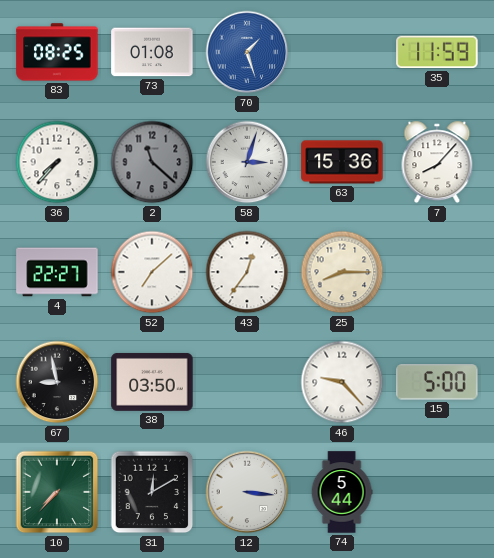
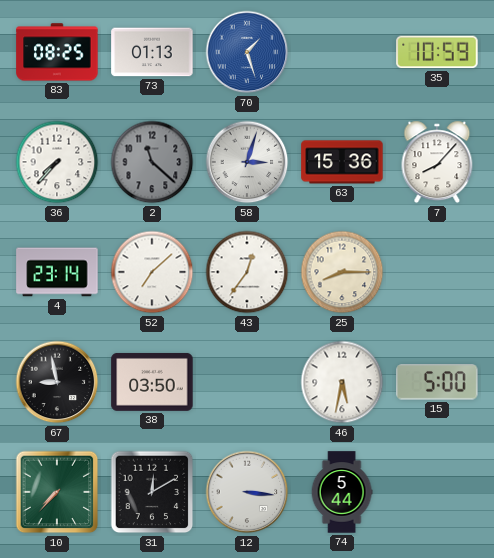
73: 01:08 -> 01:13
35: 11:59 -> 10:59
4: 22:27 -> 23:14
46: 9:23 -> 5:32
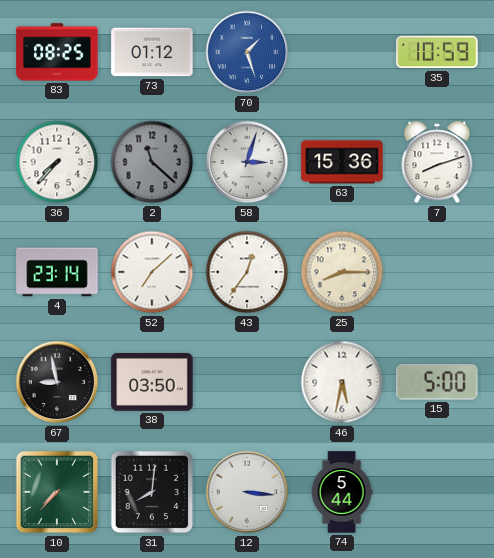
73: 01:13 -> 01:12
7: 8:07 -> 8:12
31: 12:10 -> 8:01
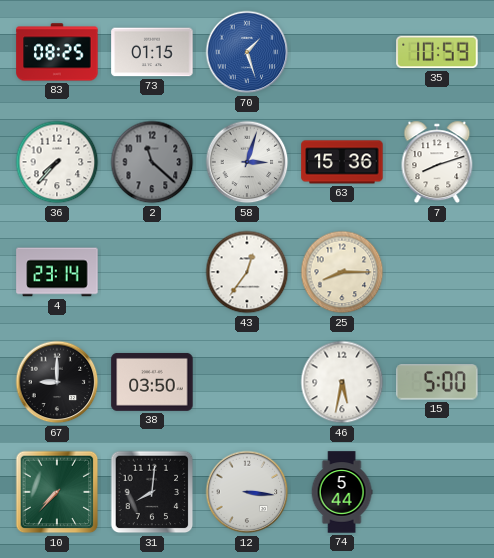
73: 01:12 -> 01:15
52: 7:08 -> none
67: 8:58 -> 9:00
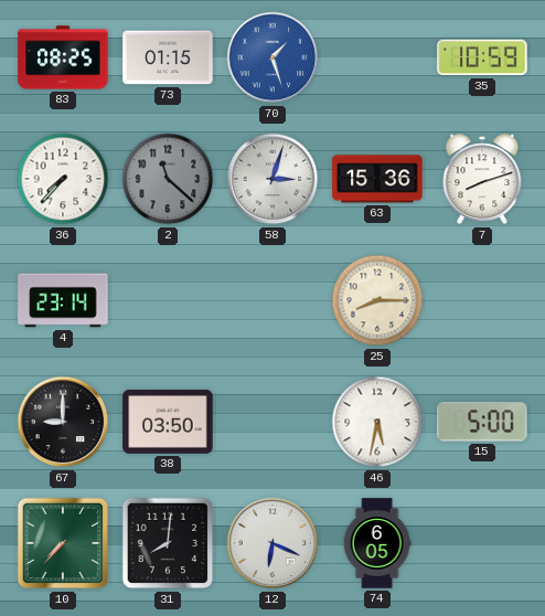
43: 12:36 -> none
12: 3:16 -> 6:19
74: 5:44 -> 6:05
